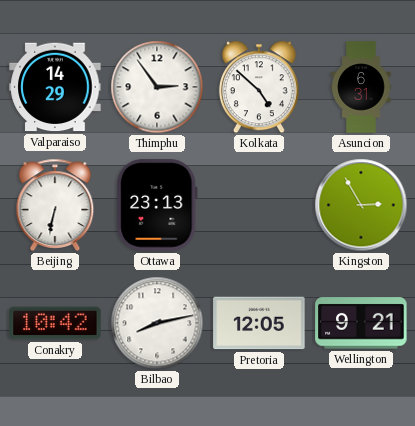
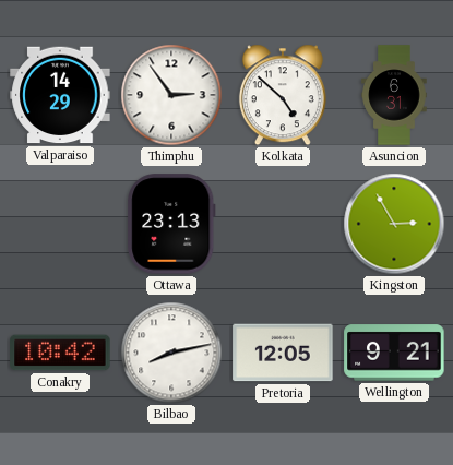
Beijing: 6:32 -> none
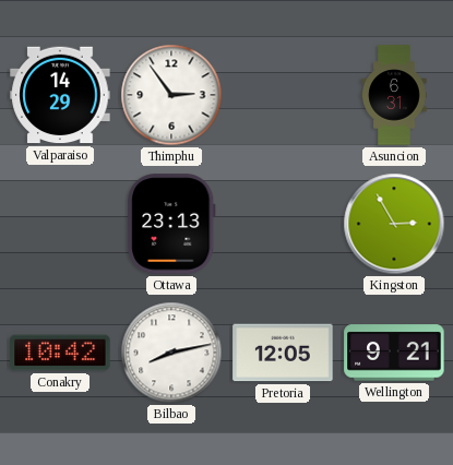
Kolkata: 4:52 -> none
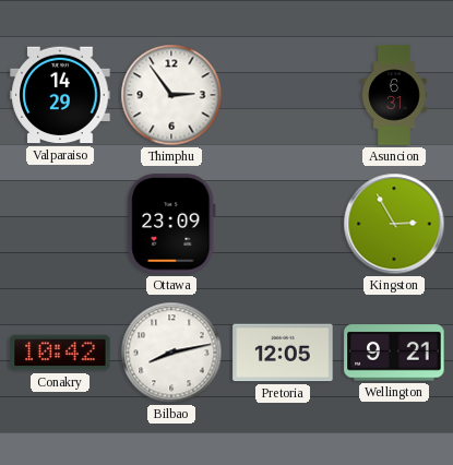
Ottawa: 23:13 -> 23:09
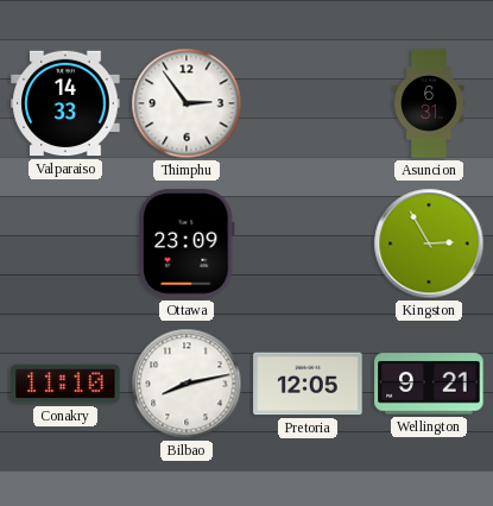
Valparaiso: 14:29 -> 14:33
Conakry: 10:42 -> 11:10
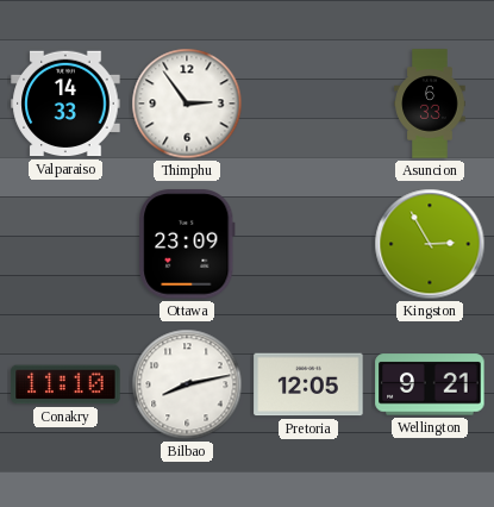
Asuncion: 6:31 -> 6:33
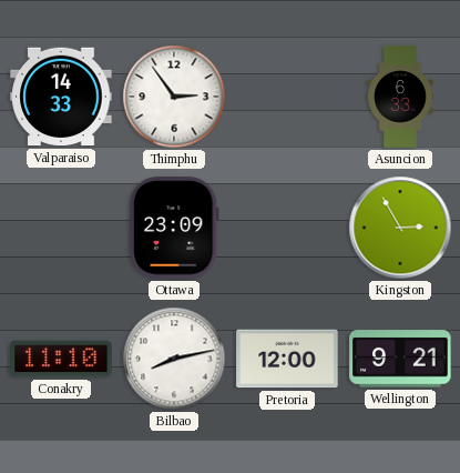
Pretoria: 12:05 -> 12:00
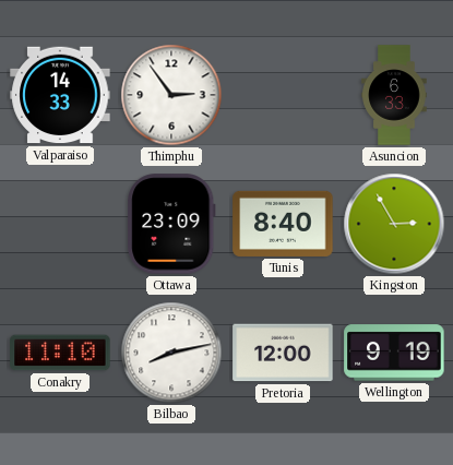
Tunis: none -> 8:40
Wellington: 9:21 -> 9:19
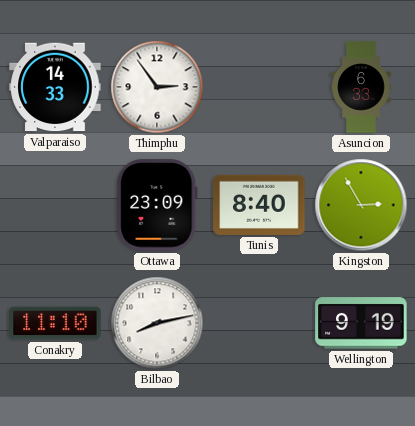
Pretoria: 12:00 -> none
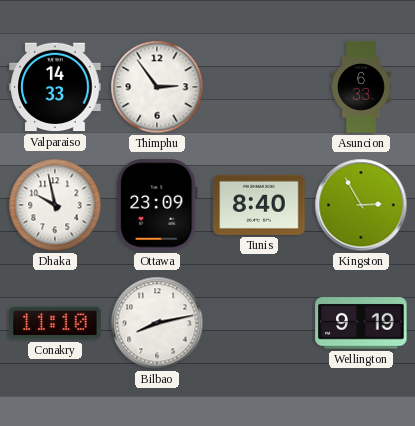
Dhaka: none -> 9:58
